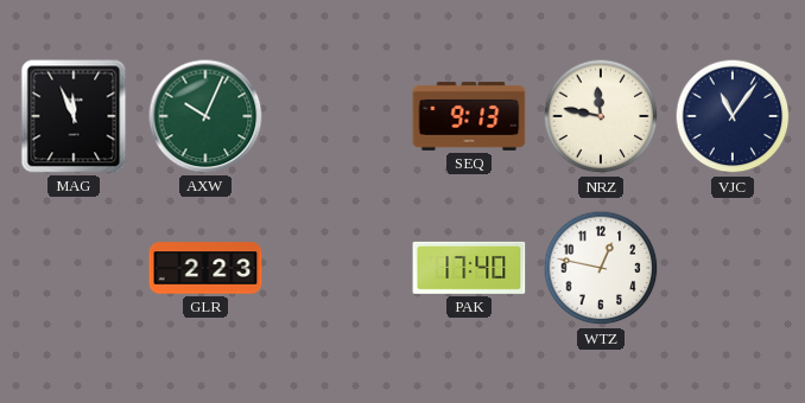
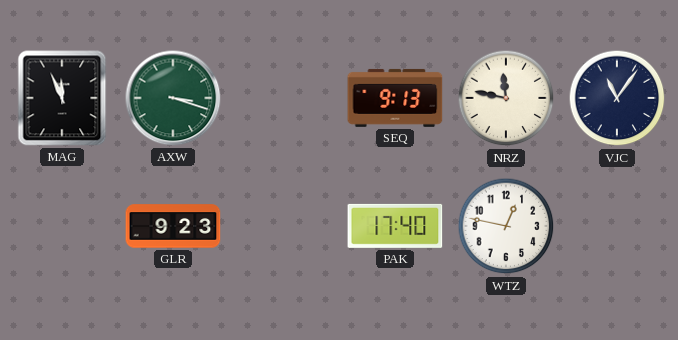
AXW: 10:04 -> 3:18
GLR: 2:23 -> 9:23
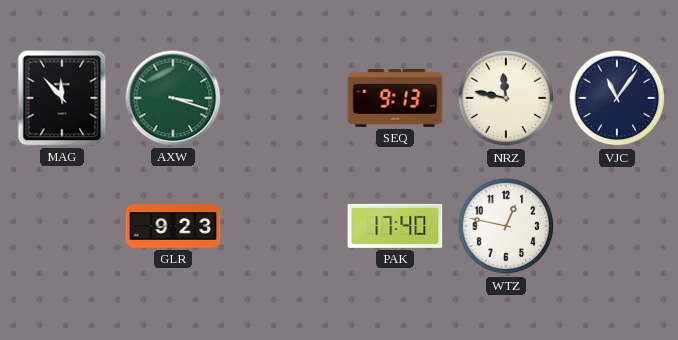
MAG: 11:56 -> 11:53
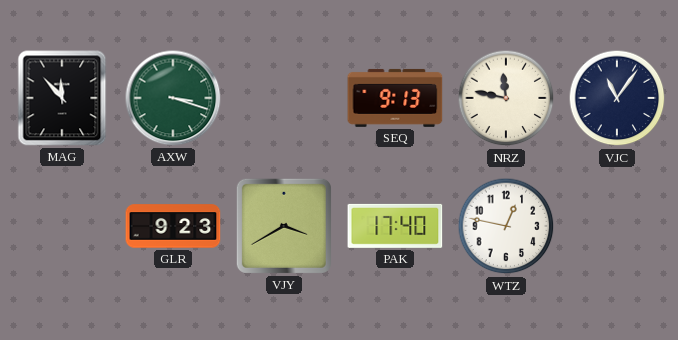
VJY: none -> 3:40
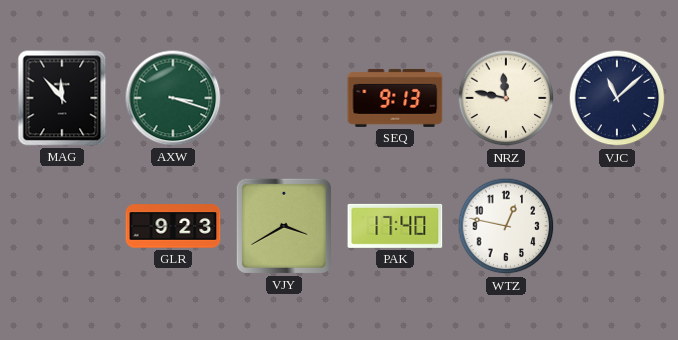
VJC: 11:06 -> 11:08
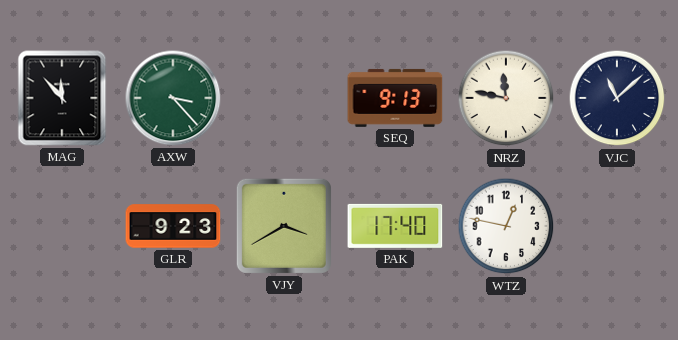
AXW: 3:18 -> 3:23
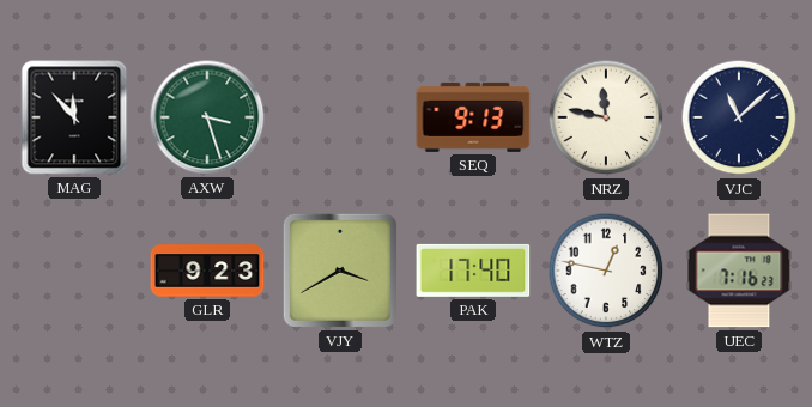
AXW: 3:23 -> 3:27
UEC: none -> 7:16
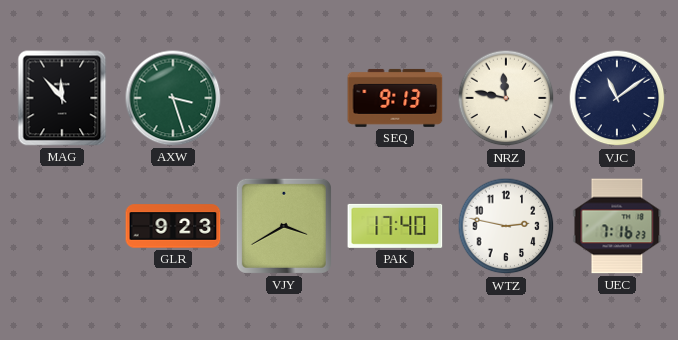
VJC: 11:08 -> 11:09
WTZ: 12:47 -> 2:47
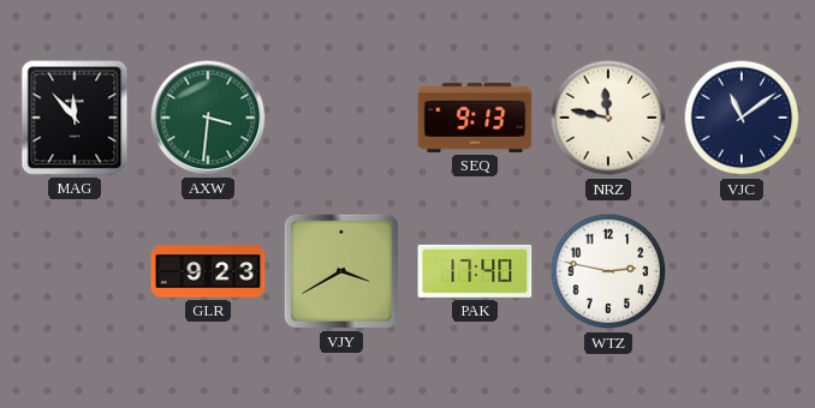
AXW: 3:27 -> 3:31
UEC: 7:16 -> none
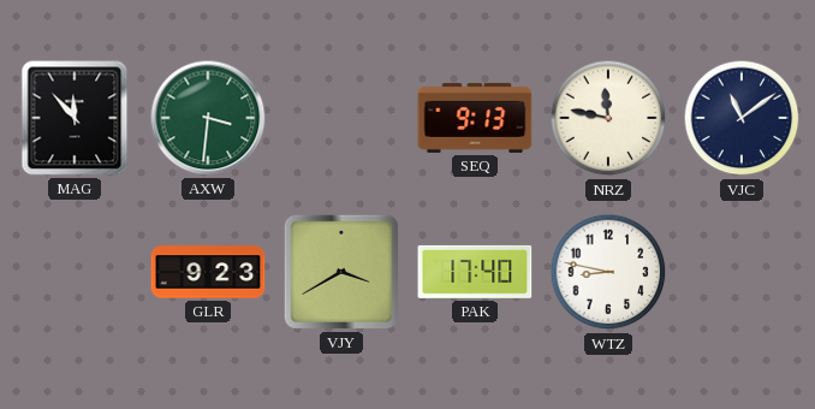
WTZ: 2:47 -> 8:47
